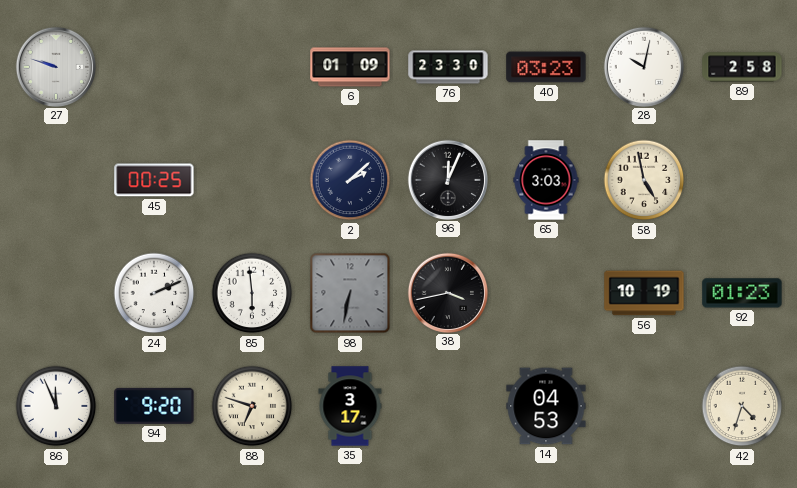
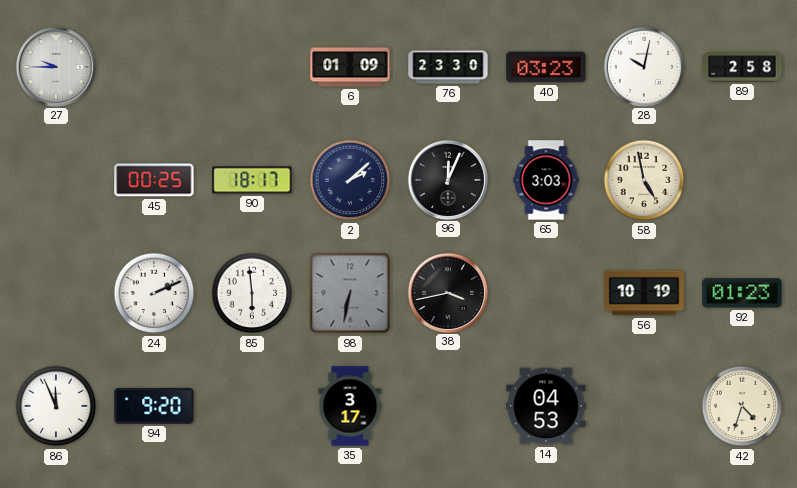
27: 9:48 -> 9:45
90: none -> 18:17
88: 6:48 -> none
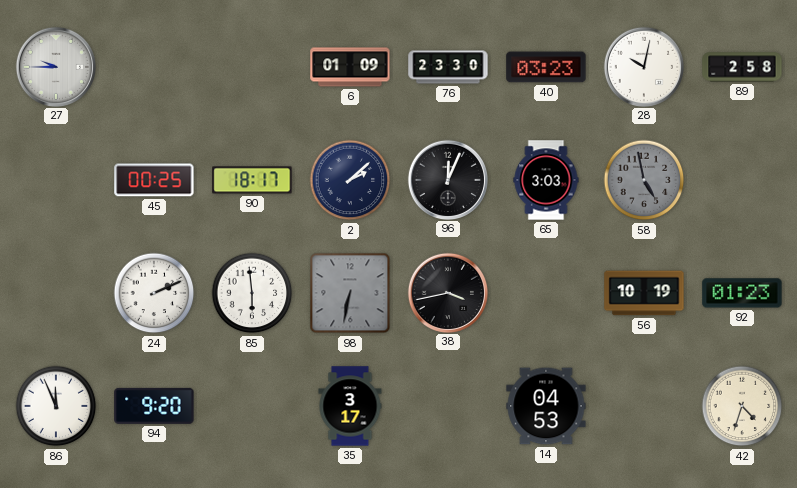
58 dial: cream -> grey
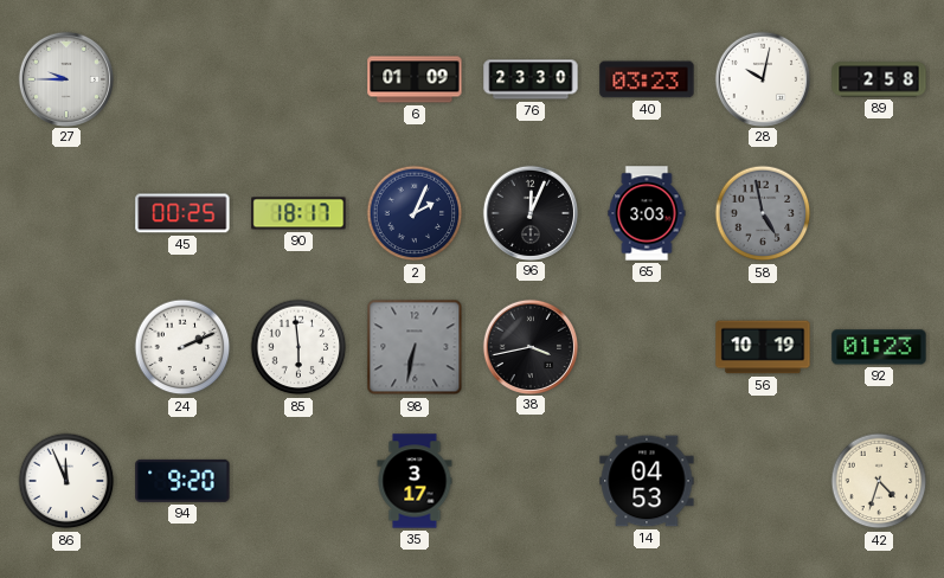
2: 2:08 -> 2:04
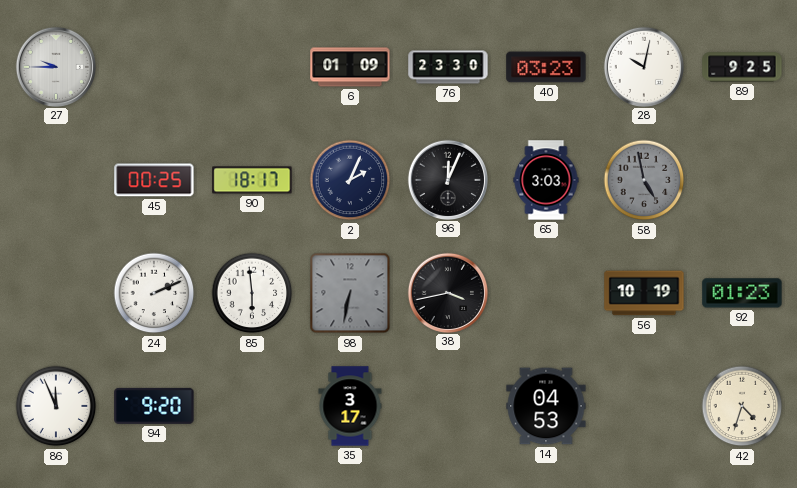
89: 2:58 -> 9:25
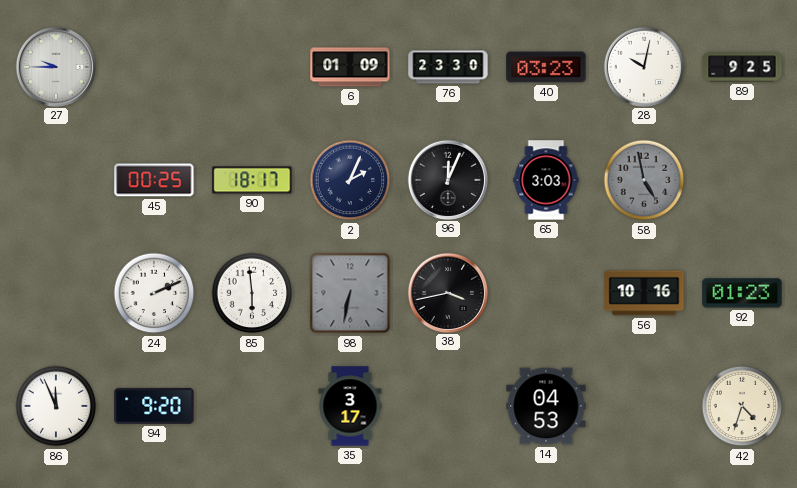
56: 10:19 -> 10:16
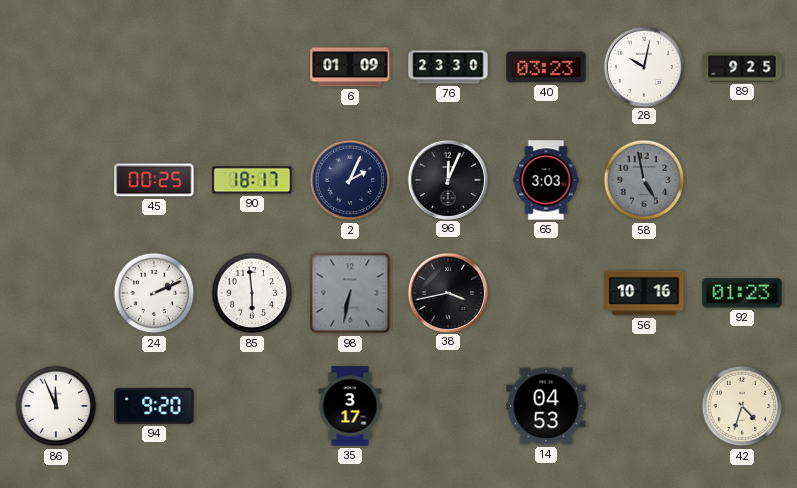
27: 9:45 -> none
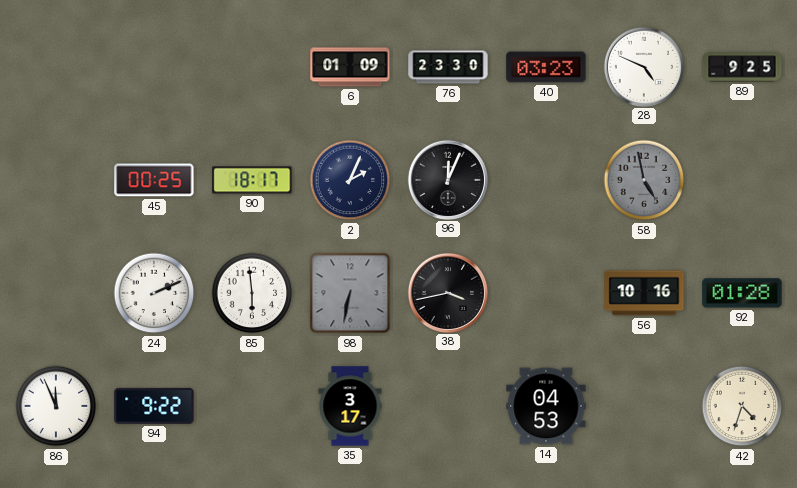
28: 10:02 -> 4:49
65: 3:03 -> none
92: 01:23 -> 01:28
94: 9:20 -> 9:22
